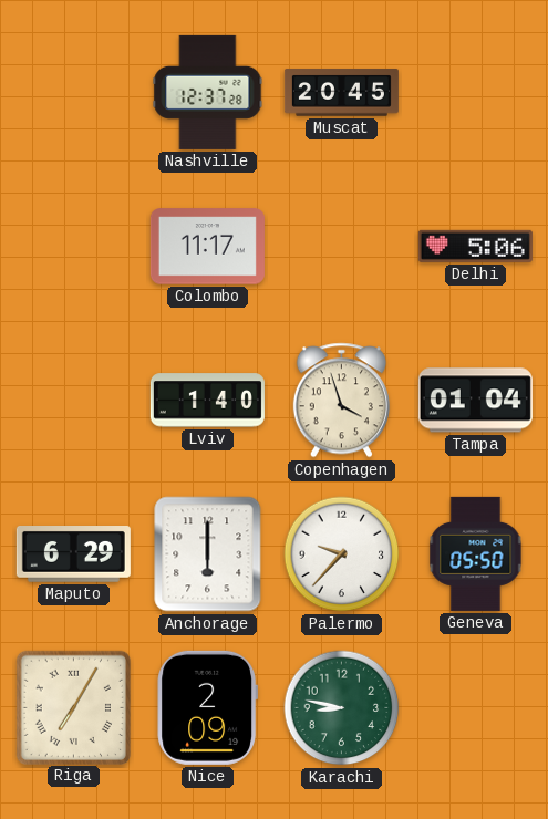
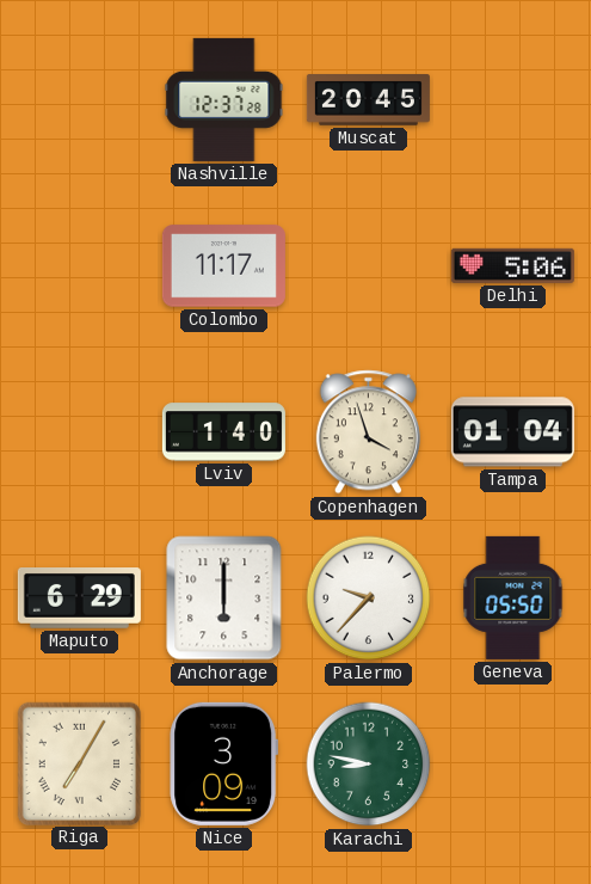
Nice: 2:09 -> 3:09
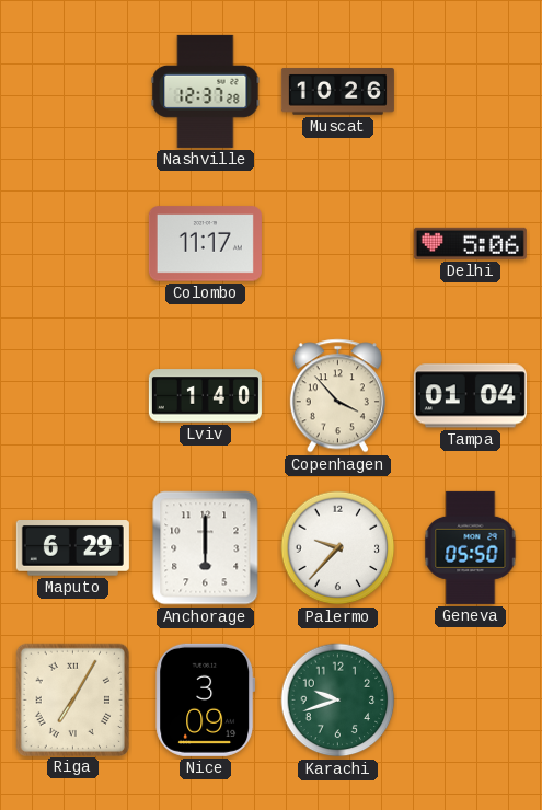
Muscat: 20:45 -> 10:26
Copenhagen: 3:57 -> 3:53
Karachi: 8:47 -> 9:42
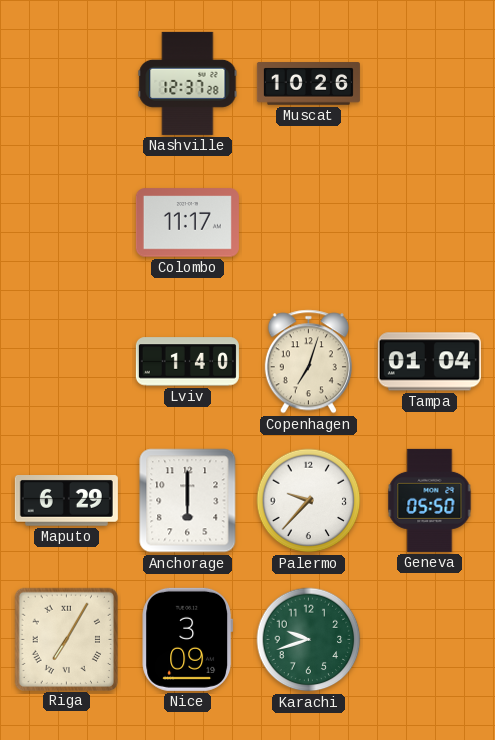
Delhi: 5:06 -> none
Copenhagen: 3:53 -> 7:03
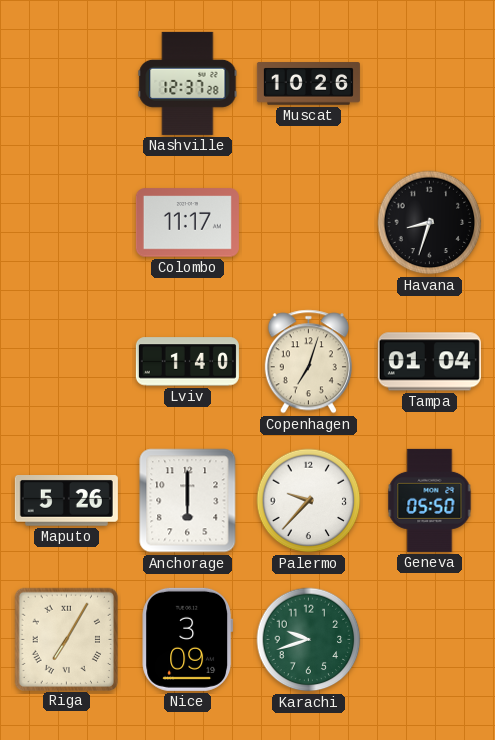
Havana: none -> 8:33
Maputo: 6:29 -> 5:26
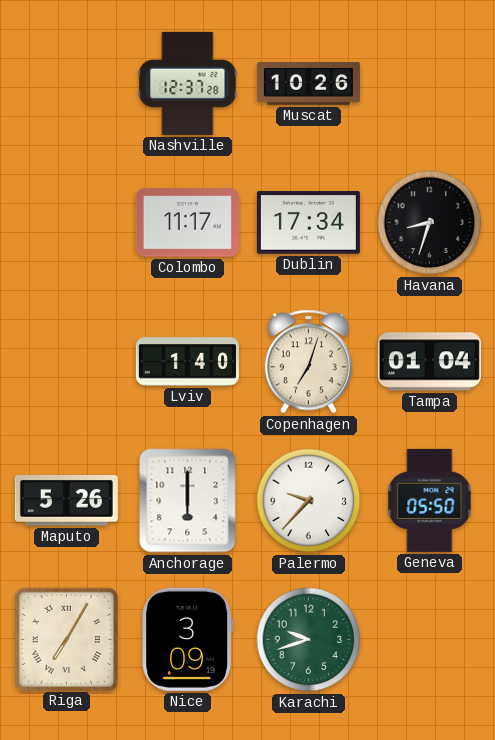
Dublin: none -> 17:34
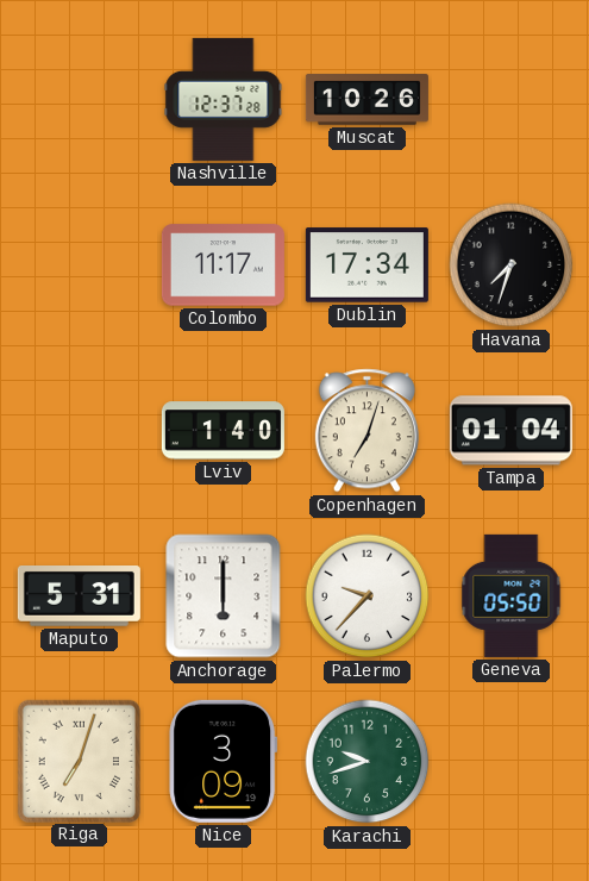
Havana: 8:33 -> 7:33
Maputo: 5:26 -> 5:31
Riga: 7:05 -> 7:03
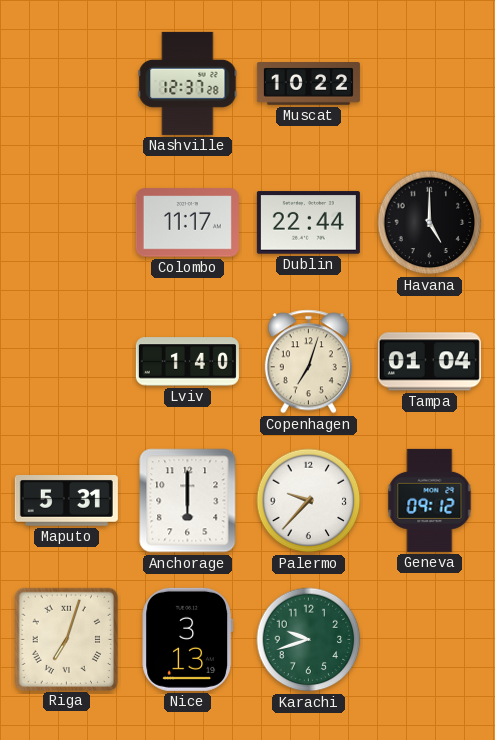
Muscat: 10:26 -> 10:22
Dublin: 17:34 -> 22:44
Havana: 7:33 -> 5:00
Geneva: 05:50 -> 09:12
Nice: 3:09 -> 3:13
